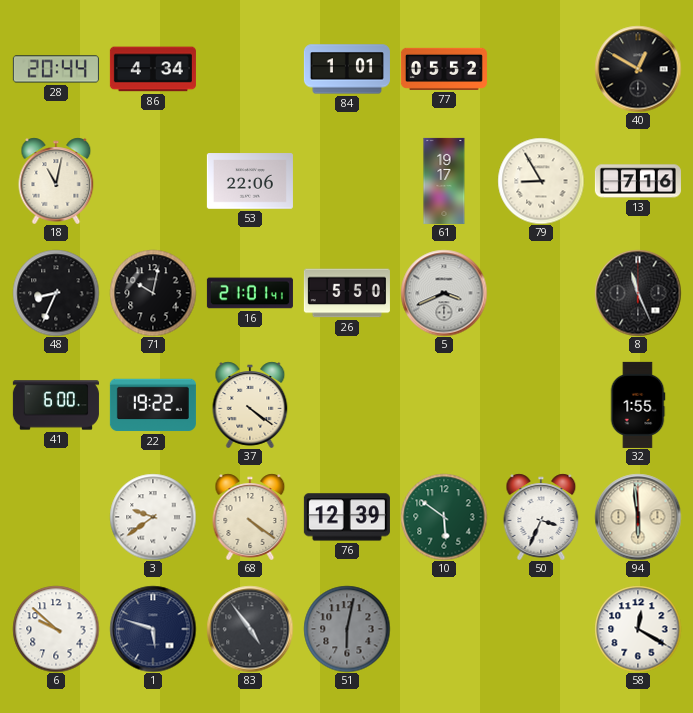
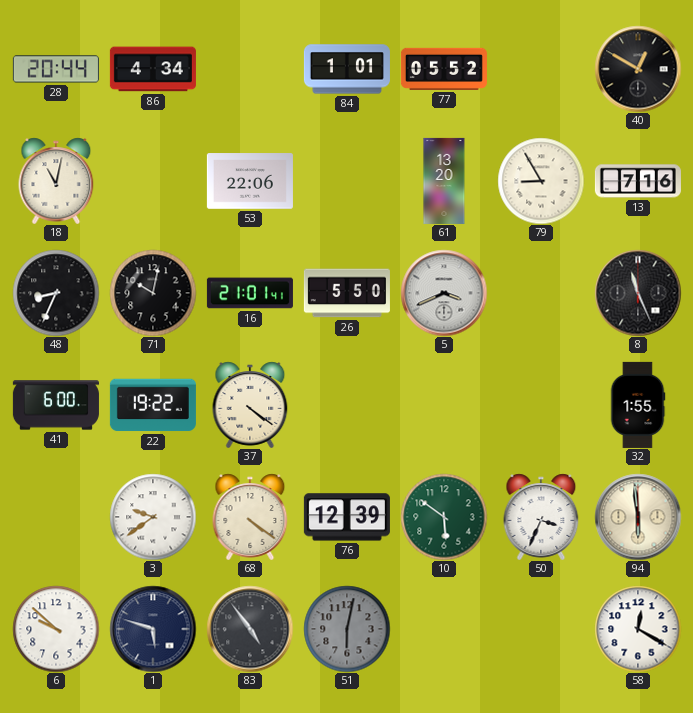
61: 19:17 -> 13:20
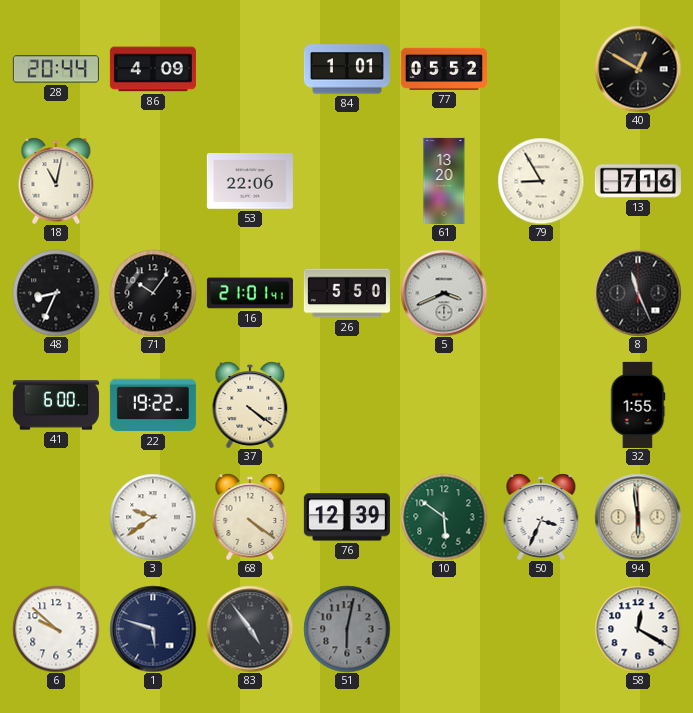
86: 4:34 -> 4:09
71: 10:02 -> 10:06
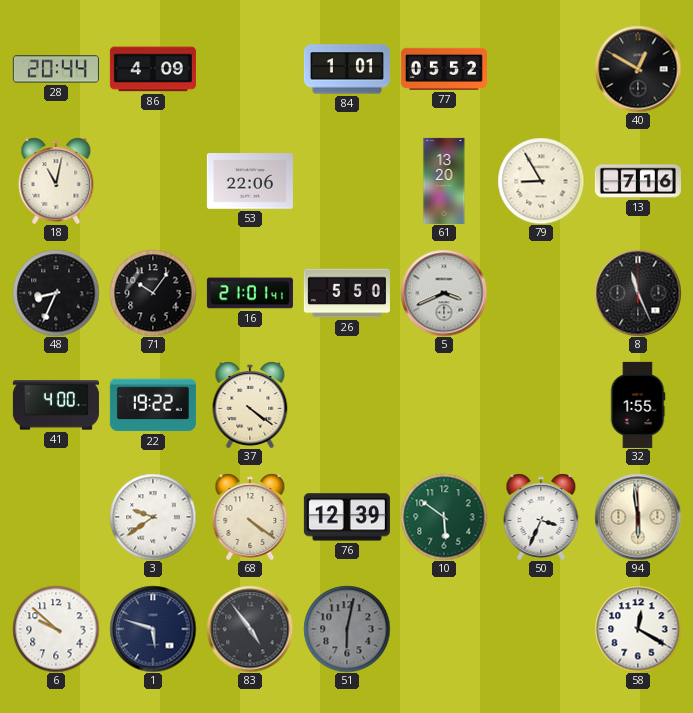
41: 6:00 -> 4:00
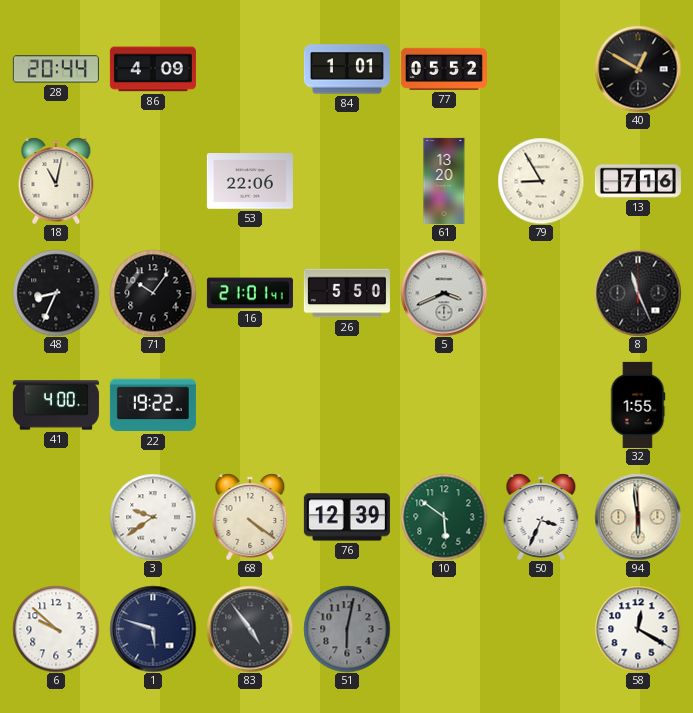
37: 4:21 -> none
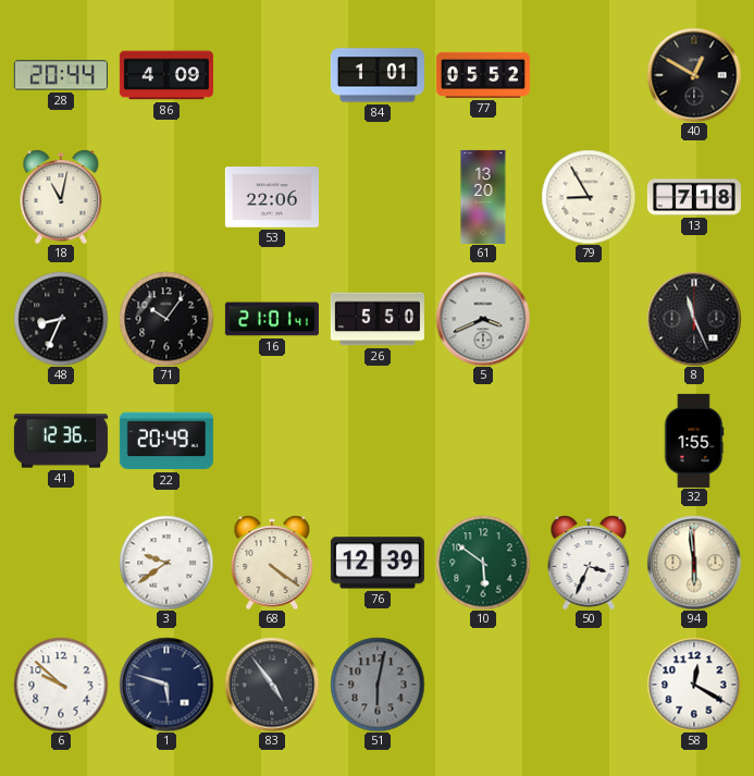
13: 7:16 -> 7:18
41: 4:00 -> 12:36
22: 19:22 -> 20:49
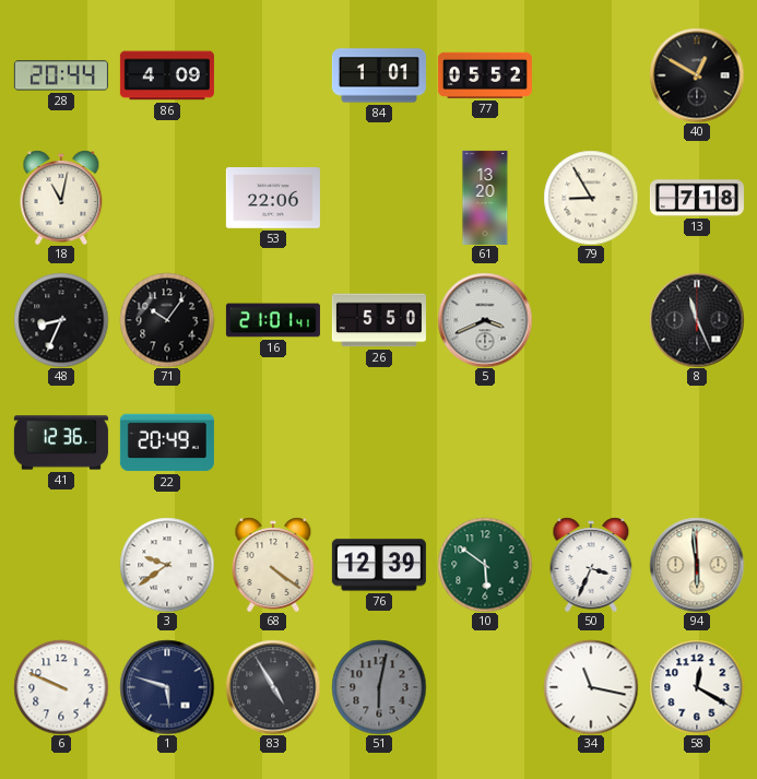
32: 1:55 -> none
6: 9:52 -> 9:49
83: 4:54 -> 4:55
34: none -> 11:17
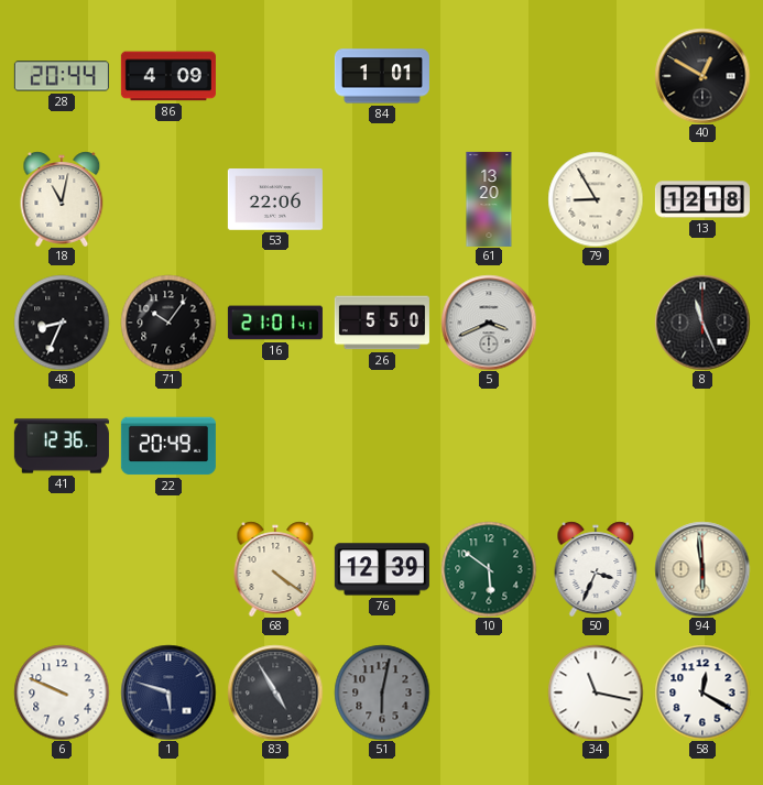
77: 05:52 -> none
13: 7:18 -> 12:18
3: 9:39 -> none
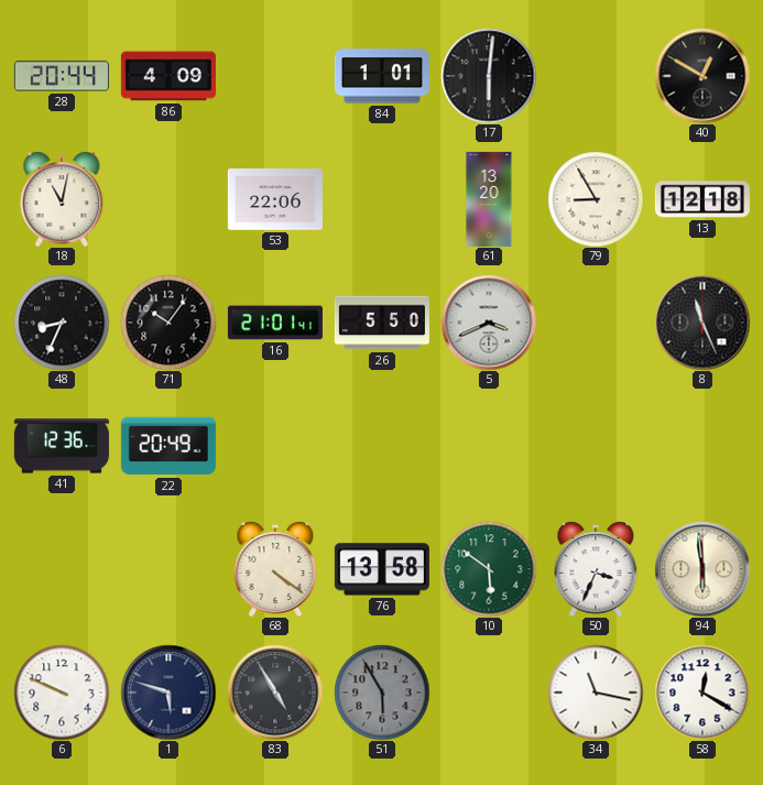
17: none -> 6:01
76: 12:39 -> 13:58
51: 6:02 -> 5:55
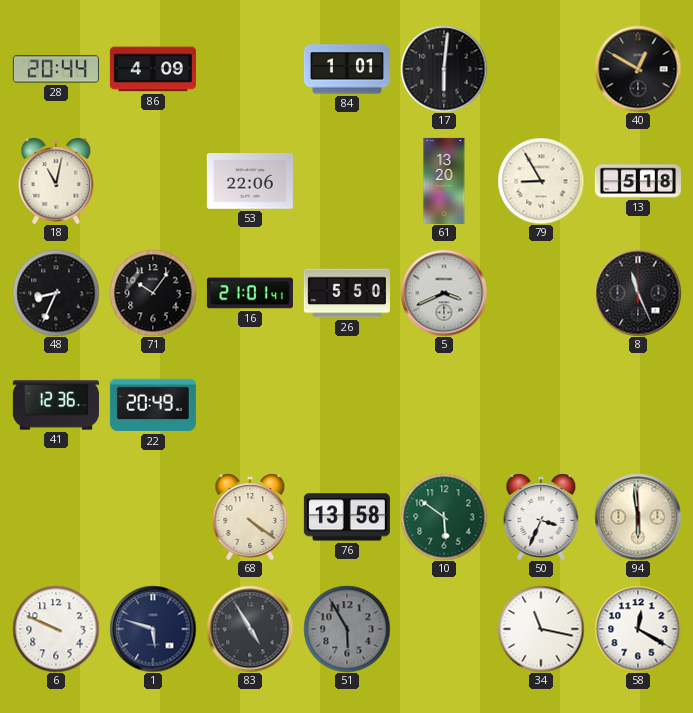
13: 12:18 -> 5:18
